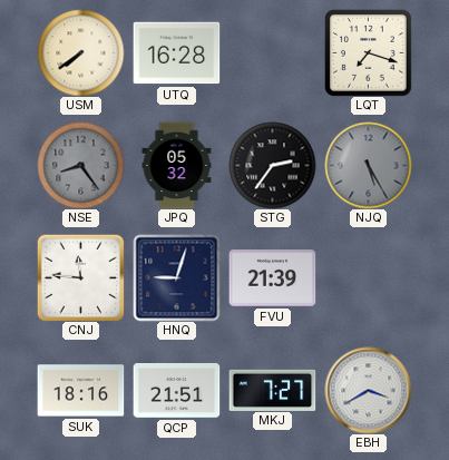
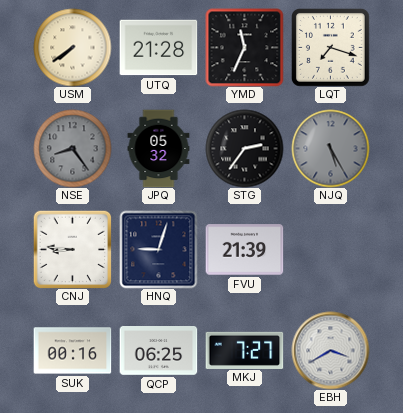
UTQ: 16:28 -> 21:28
YMD: none -> 11:34
CNJ: 11:46 -> 8:46
SUK: 18:16 -> 00:16
QCP: 21:51 -> 06:25
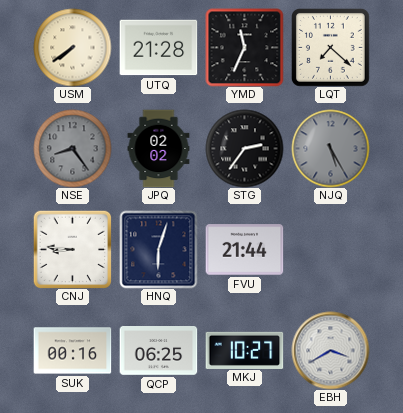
LQT: 7:18 -> 7:22
JPQ: 05:32 -> 02:02
HNQ: 9:03 -> 6:03
FVU: 21:39 -> 21:44
MKJ: 7:27 -> 10:27
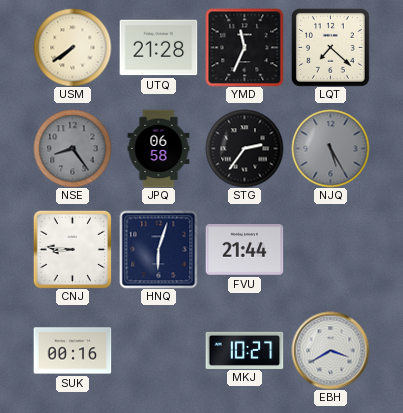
JPQ: 02:02 -> 06:58
QCP: 06:25 -> none
